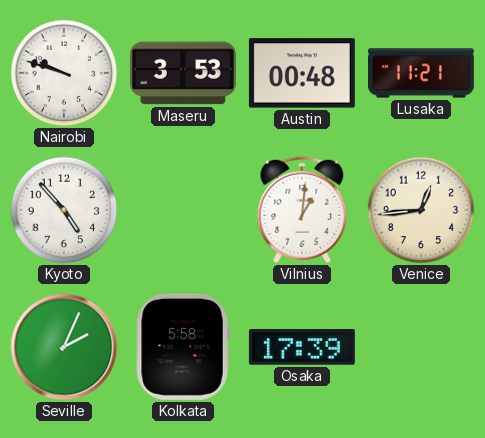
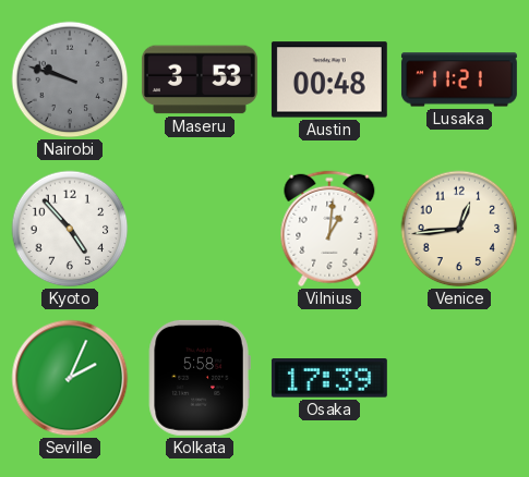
Nairobi dial: white -> grey
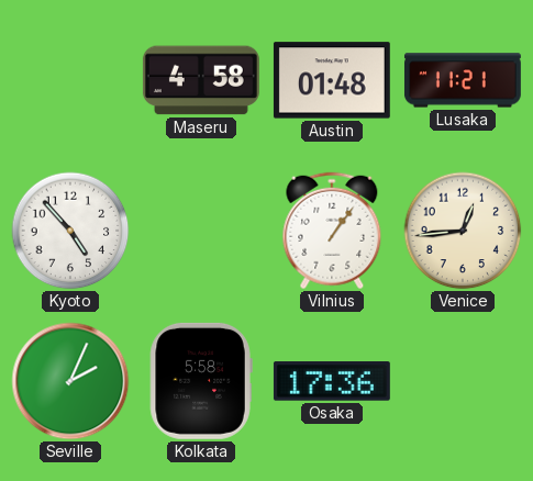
Nairobi: 9:48 -> none
Maseru: 3:53 -> 4:58
Austin: 00:48 -> 01:48
Vilnius: 1:01 -> 1:06
Osaka: 17:39 -> 17:36
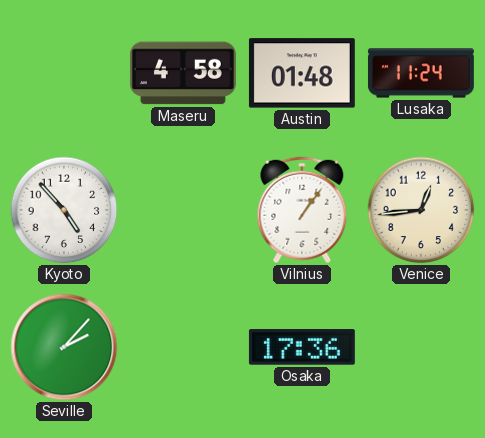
Lusaka: 11:21 -> 11:24
Seville: 2:04 -> 2:07
Kolkata: 5:58 -> none
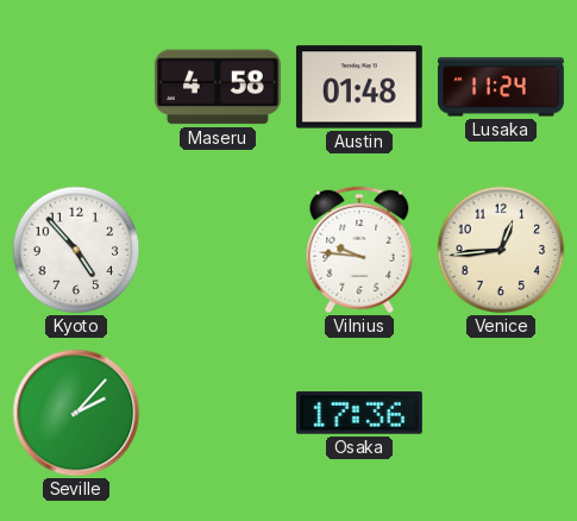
Vilnius: 1:06 -> 9:46
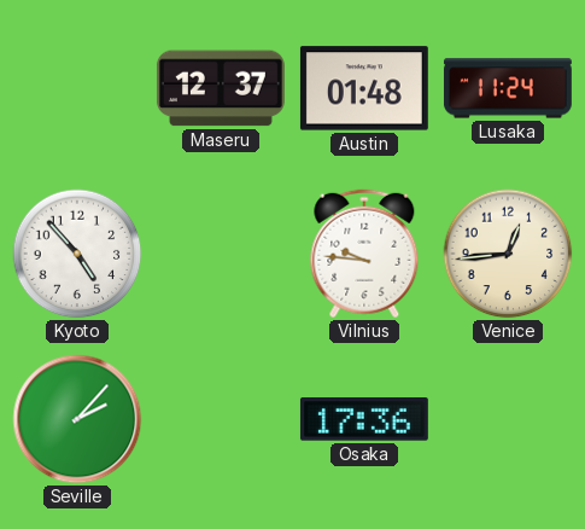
Maseru: 4:58 -> 12:37
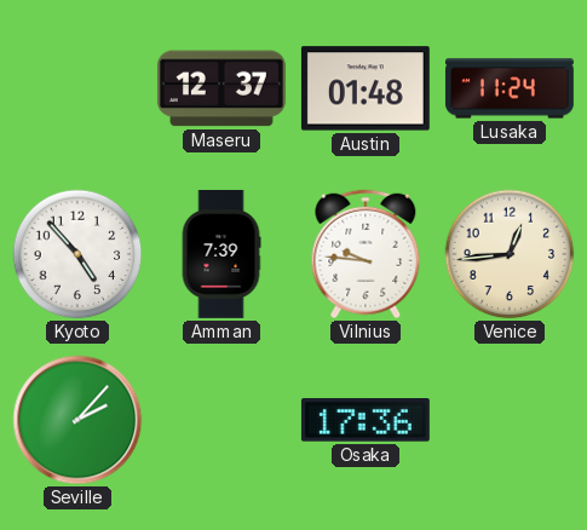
Amman: none -> 7:39
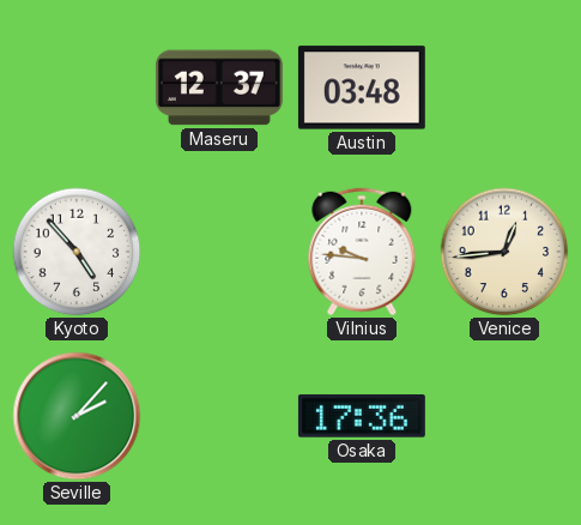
Austin: 01:48 -> 03:48
Lusaka: 11:24 -> none
Amman: 7:39 -> none
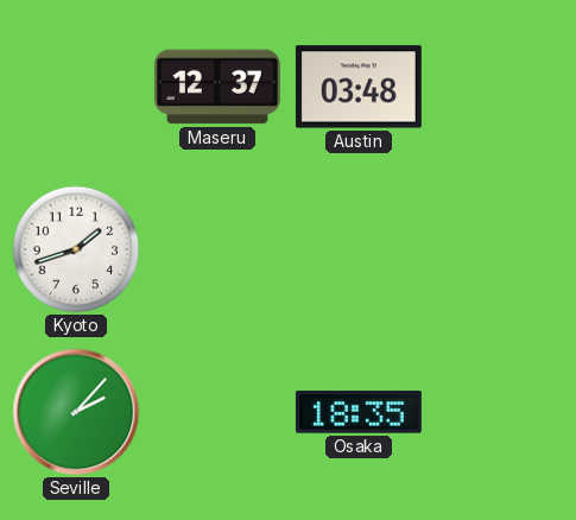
Kyoto: 4:53 -> 1:42
Vilnius: 9:46 -> none
Venice: 12:44 -> none
Osaka: 17:36 -> 18:35
